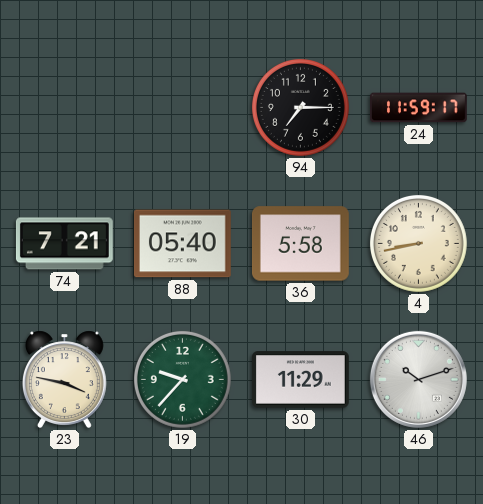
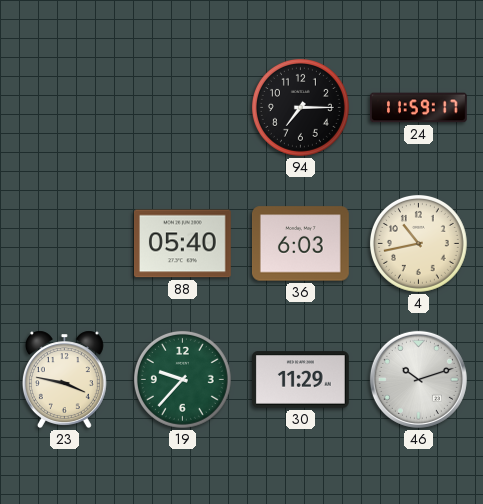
74: 7:21 -> none
36: 5:58 -> 6:03
4: 8:43 -> 10:43
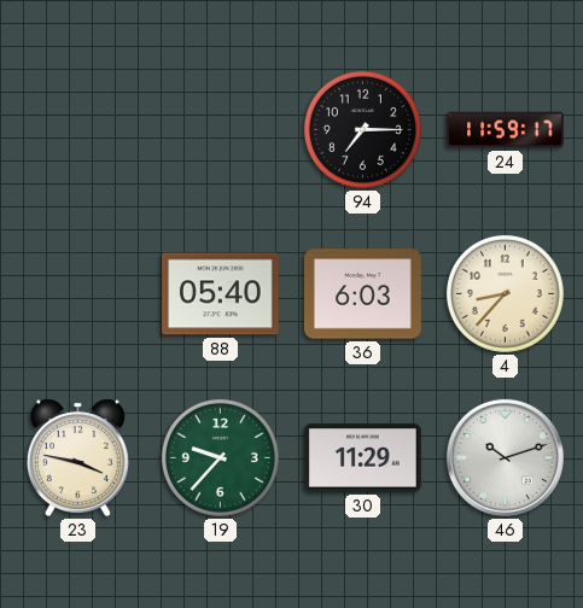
4: 10:43 -> 8:37
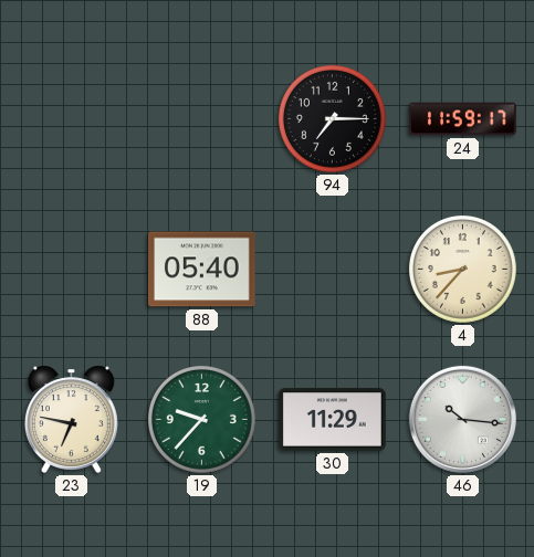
36: 6:03 -> none
23: 3:47 -> 6:47
46: 10:12 -> 10:16
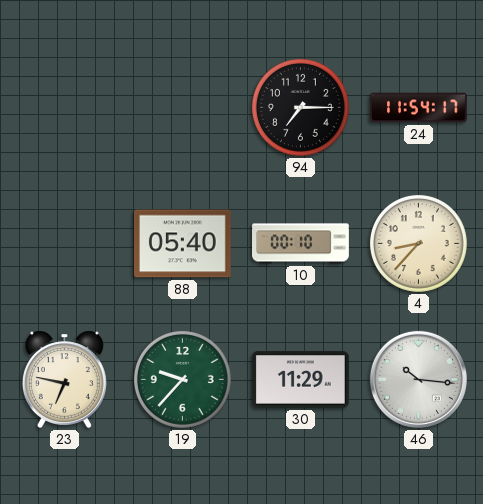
24: 11:59 -> 11:54
10: none -> 00:10
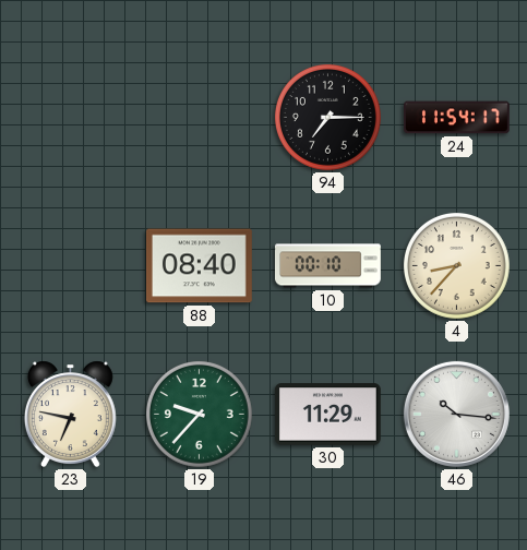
88: 05:40 -> 08:40
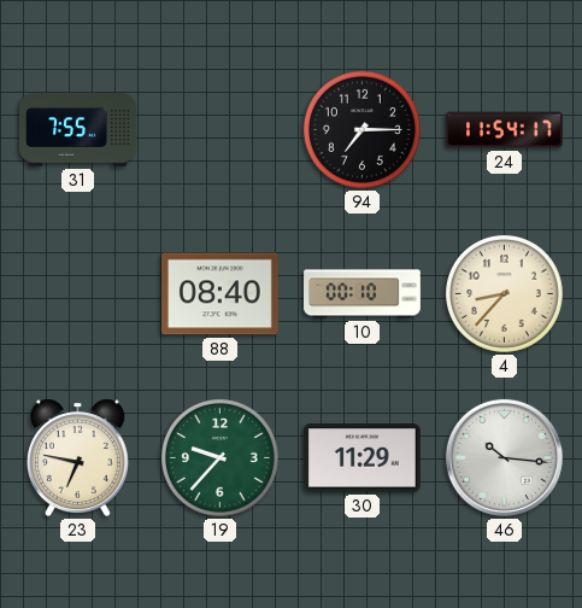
31: none -> 7:55
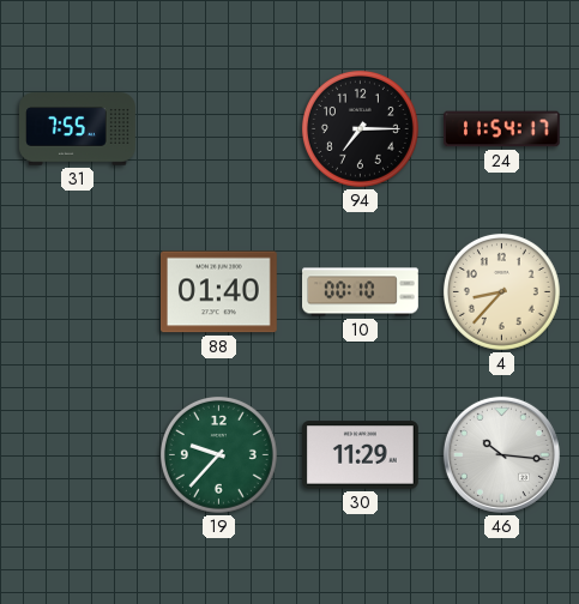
88: 08:40 -> 01:40
23: 6:47 -> none
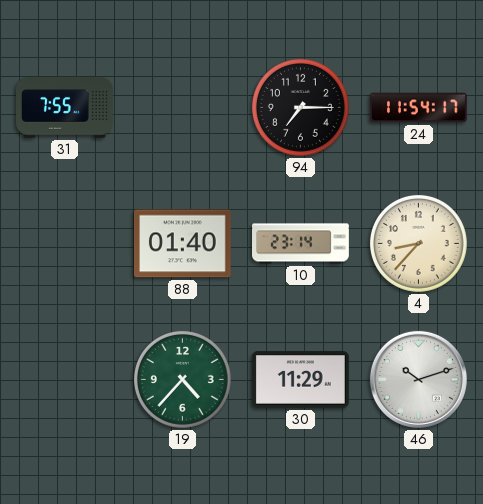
10: 00:10 -> 23:14
19: 9:37 -> 4:37
46: 10:16 -> 10:12
